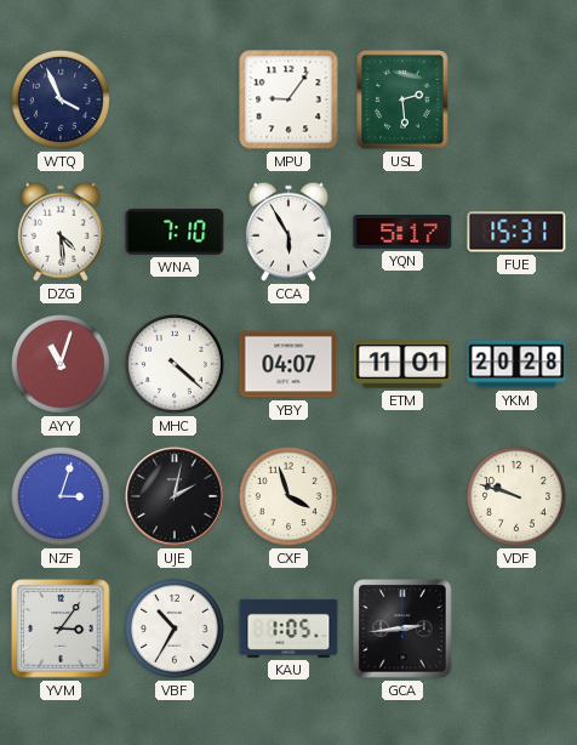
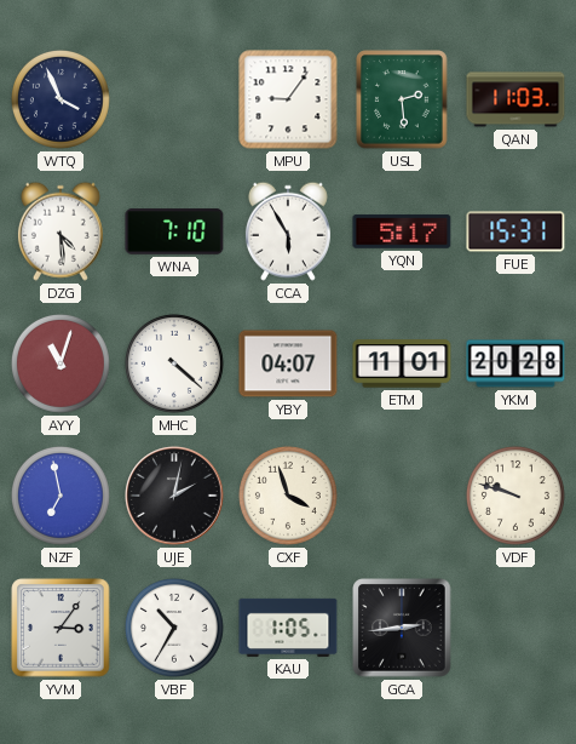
QAN: none -> 11:03
NZF: 3:03 -> 6:58
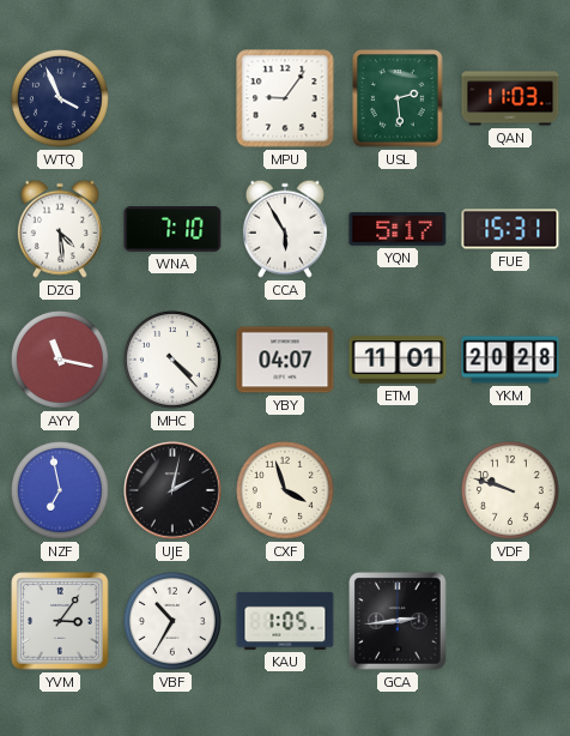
AYY: 11:03 -> 11:17
MHC: 4:22 -> 4:23
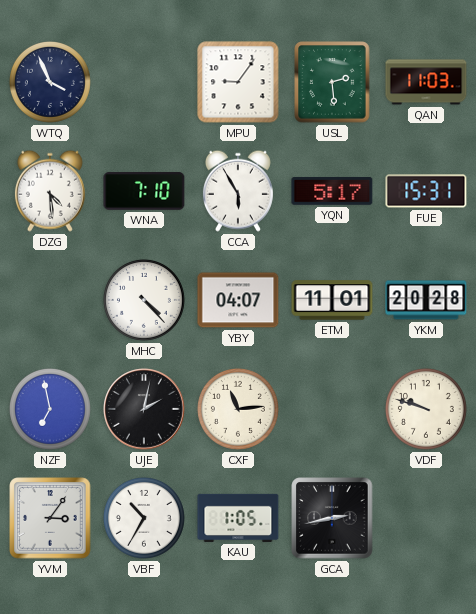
AYY: 11:17 -> none
CXF: 3:57 -> 11:14
GCA: 2:44 -> 2:43
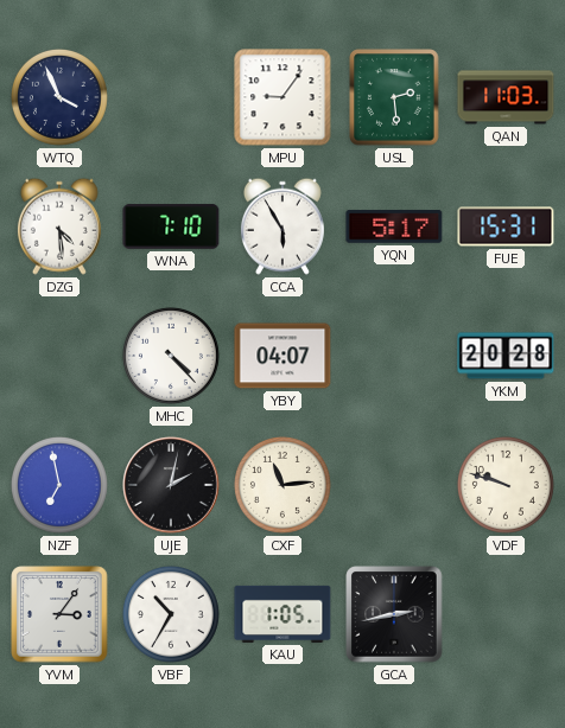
ETM: 11:01 -> none
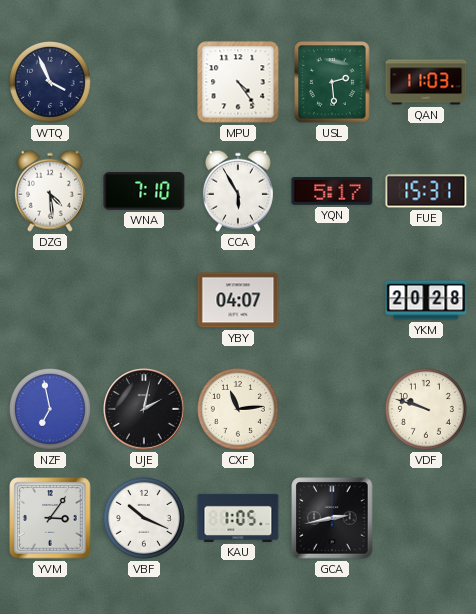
MPU: 9:06 -> 4:24
MHC: 4:23 -> none
VBF: 10:35 -> 10:19
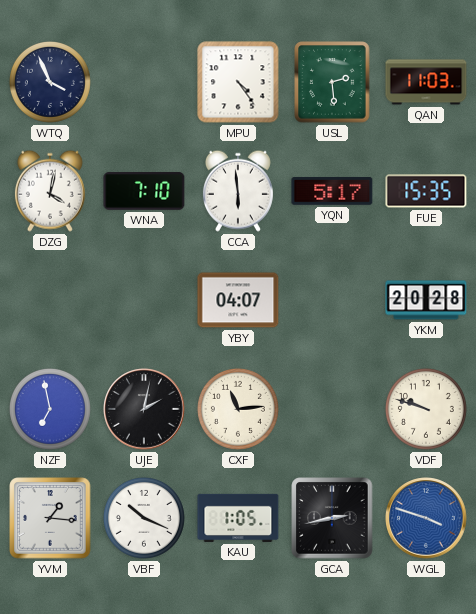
DZG: 4:29 -> 4:02
CCA: 5:55 -> 5:59
FUE: 15:31 -> 15:35
YVM: 3:06 -> 1:16
WGL: none -> 3:48
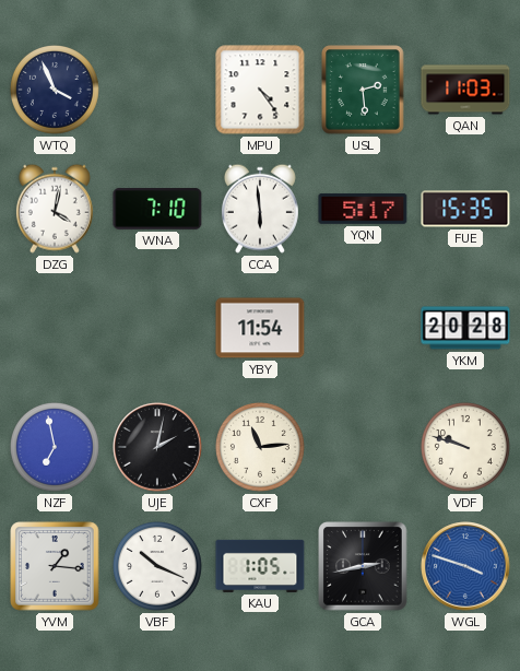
YBY: 04:07 -> 11:54
